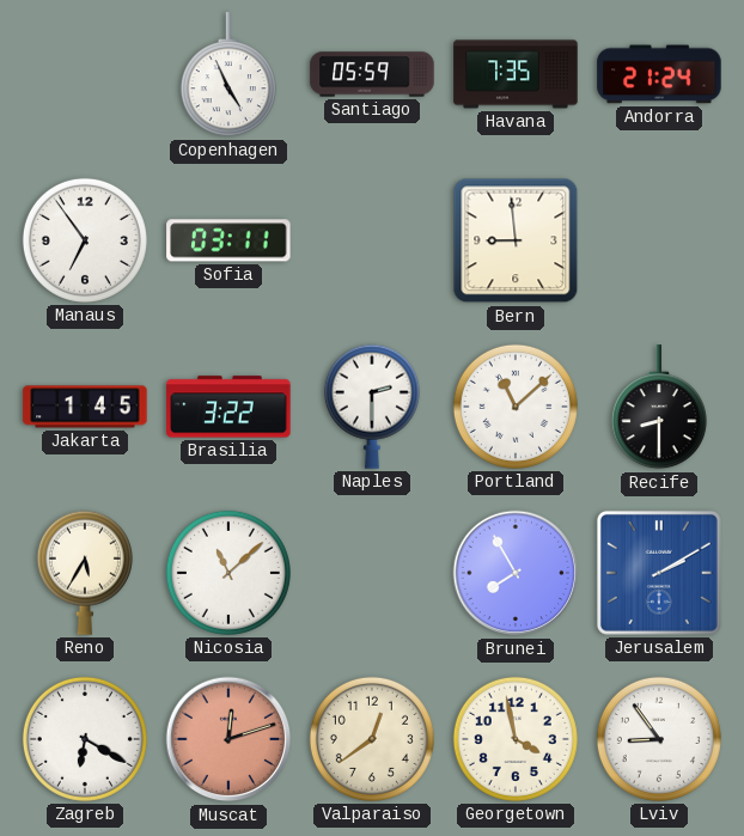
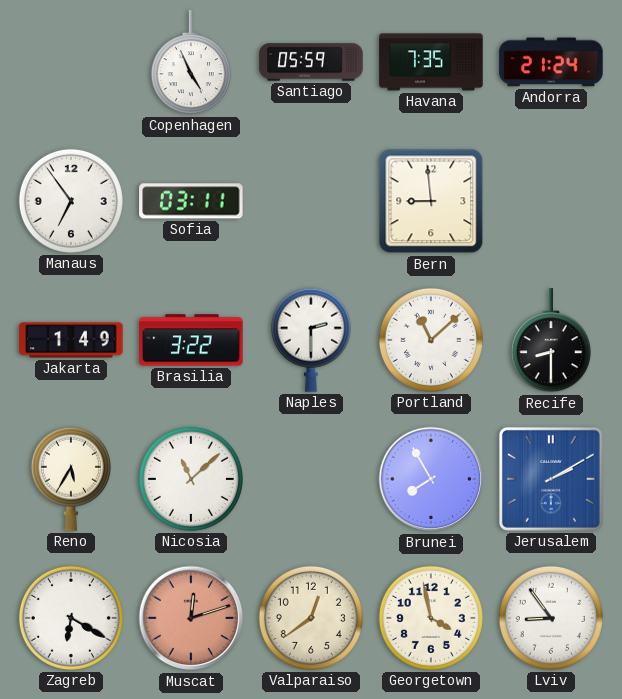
Jakarta: 1:45 -> 1:49
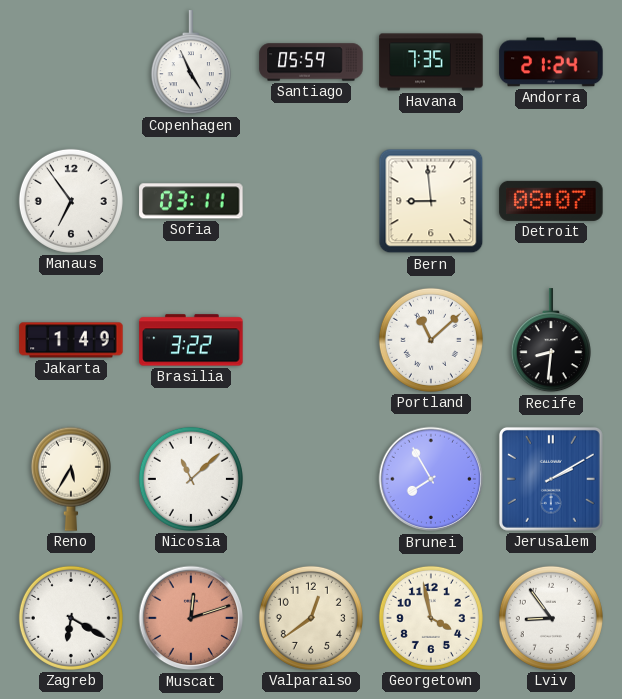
Detroit: none -> 08:07
Naples: 2:30 -> none
Recife: 8:30 -> 8:31
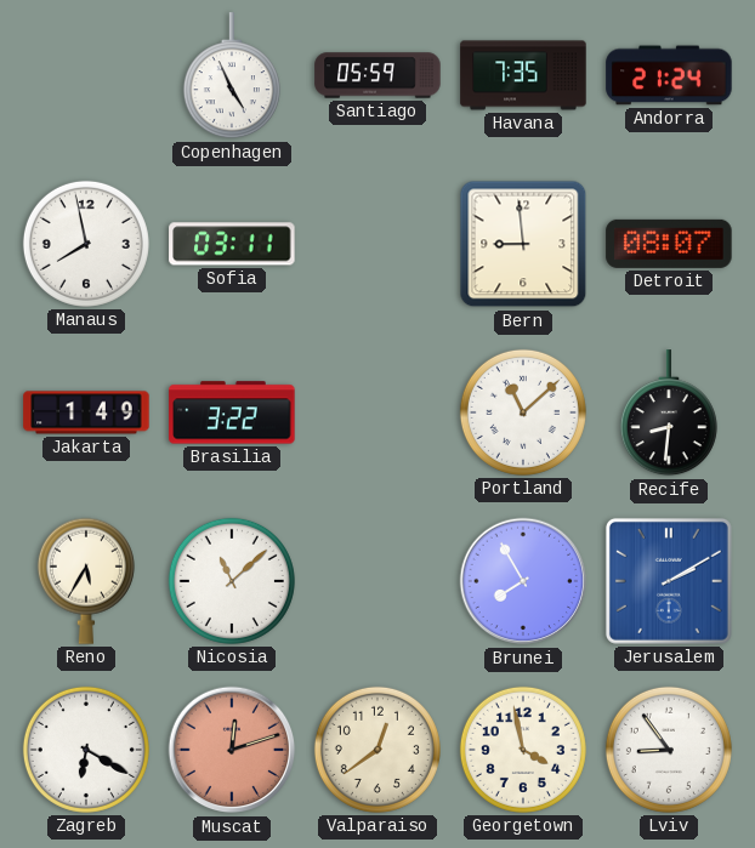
Manaus: 6:54 -> 7:58
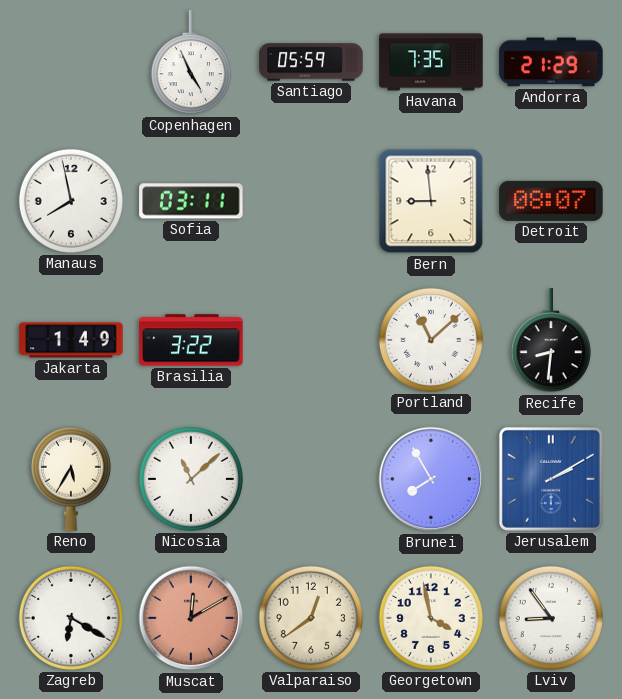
Andorra: 21:24 -> 21:29
Muscat: 12:12 -> 12:10
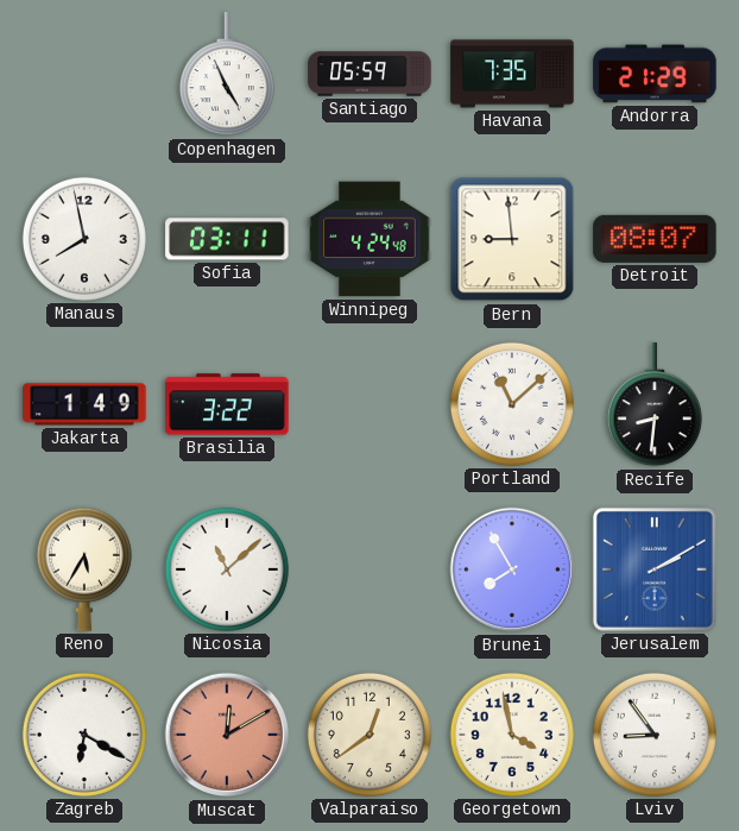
Winnipeg: none -> 4:24
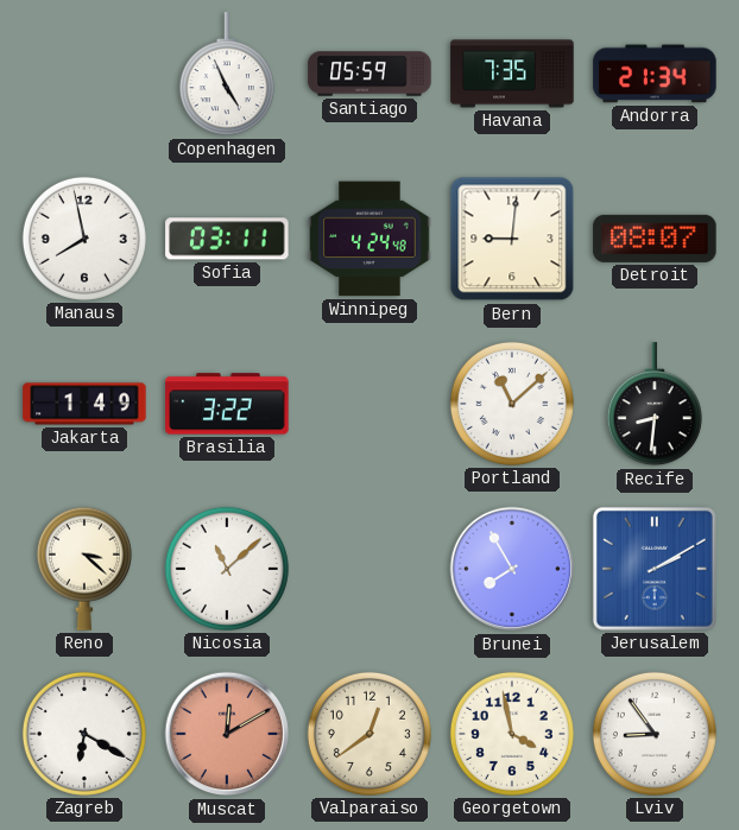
Andorra: 21:29 -> 21:34
Bern: 8:59 -> 9:01
Reno: 5:35 -> 3:22
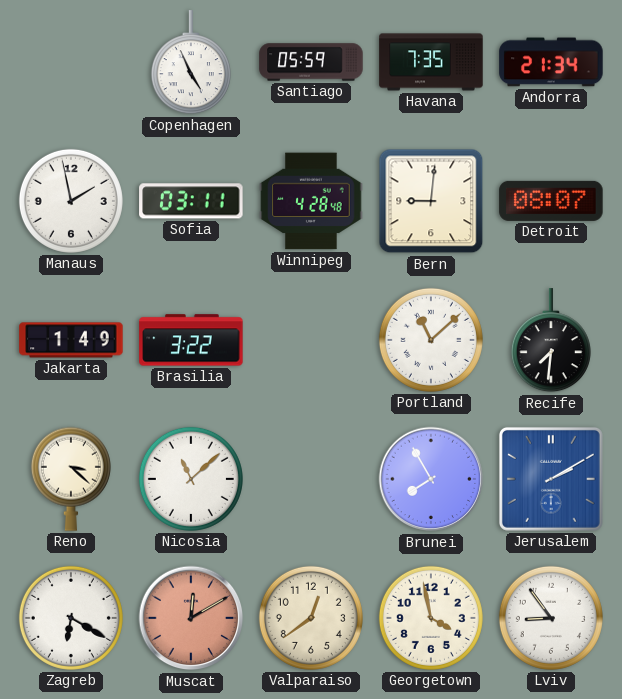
Manaus: 7:58 -> 1:58
Winnipeg: 4:24 -> 4:28
Recife: 8:31 -> 7:31
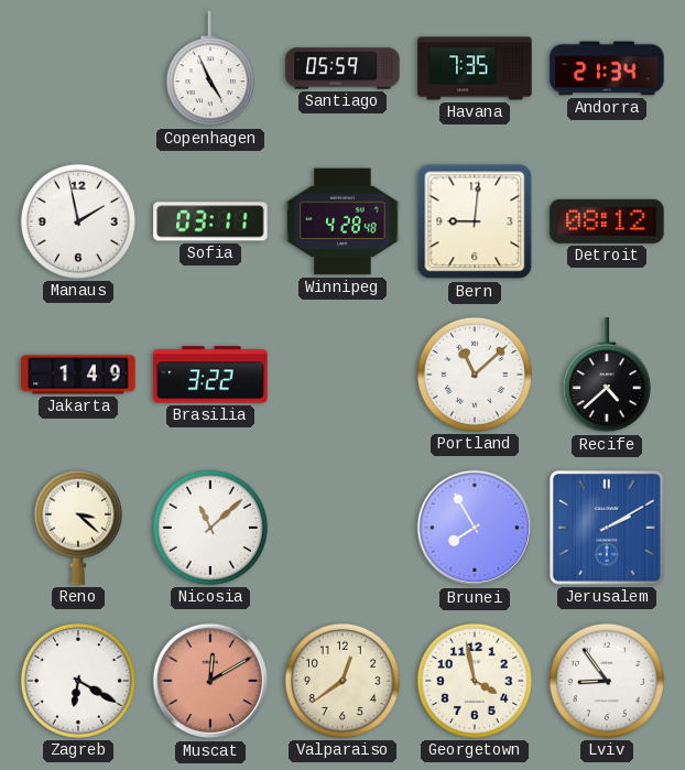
Detroit: 08:07 -> 08:12
Recife: 7:31 -> 4:38
